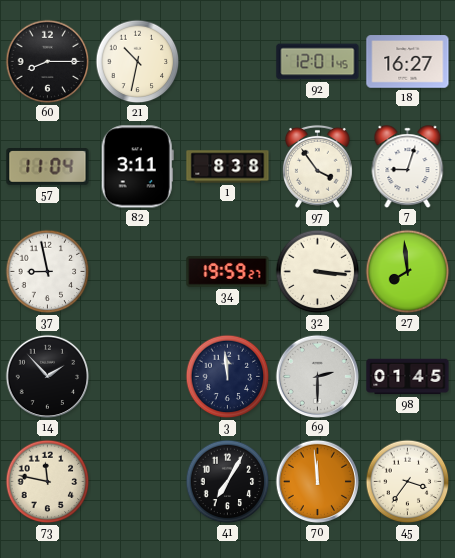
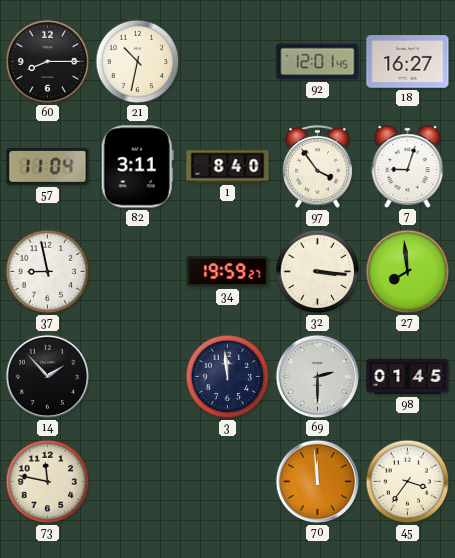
1: 8:38 -> 8:40
41: 7:05 -> none
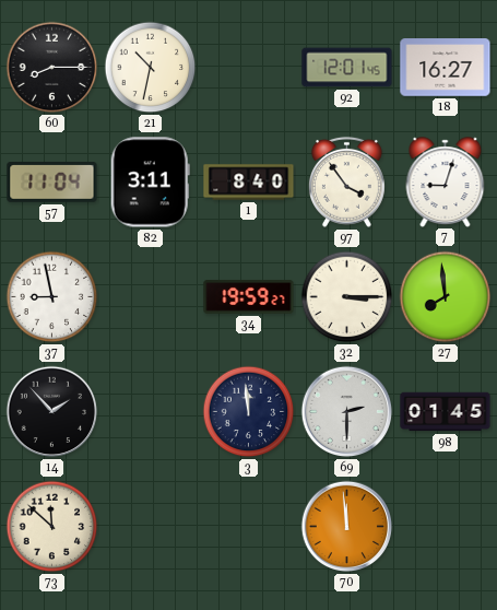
32: 3:16 -> 3:15
73: 11:47 -> 11:52
45: 3:36 -> none
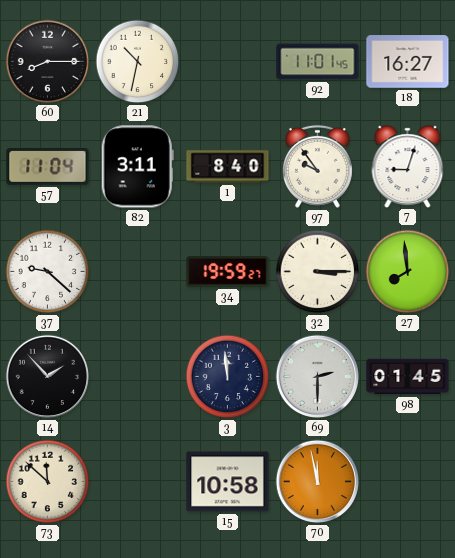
92: 12:01 -> 11:01
97: 3:54 -> 9:54
37: 8:58 -> 9:22
15: none -> 10:58
70: 11:59 -> 11:58
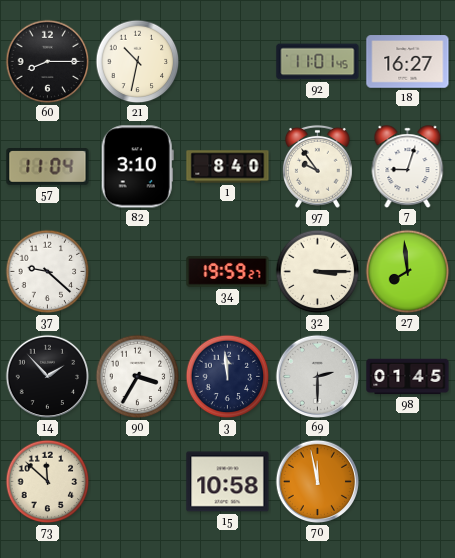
82: 3:11 -> 3:10
90: none -> 3:35
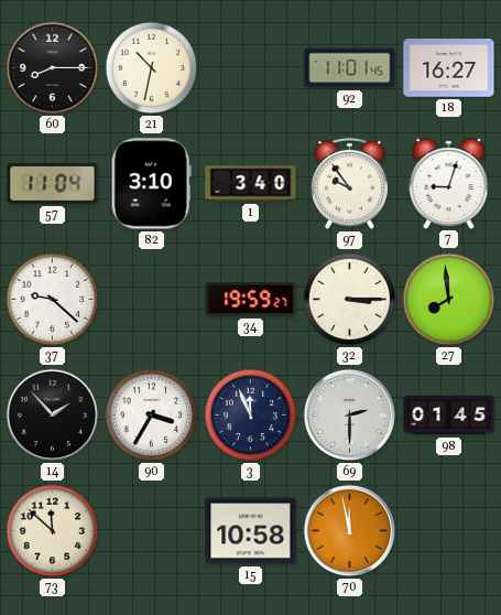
1: 8:40 -> 3:40
3: 11:59 -> 11:56
